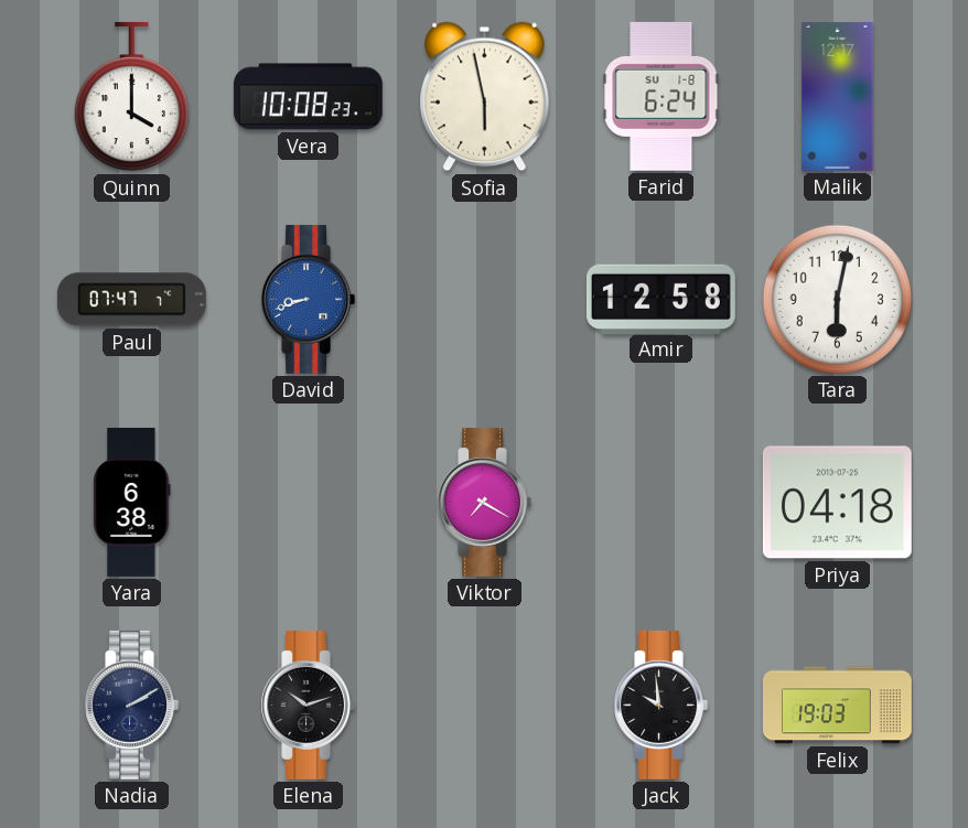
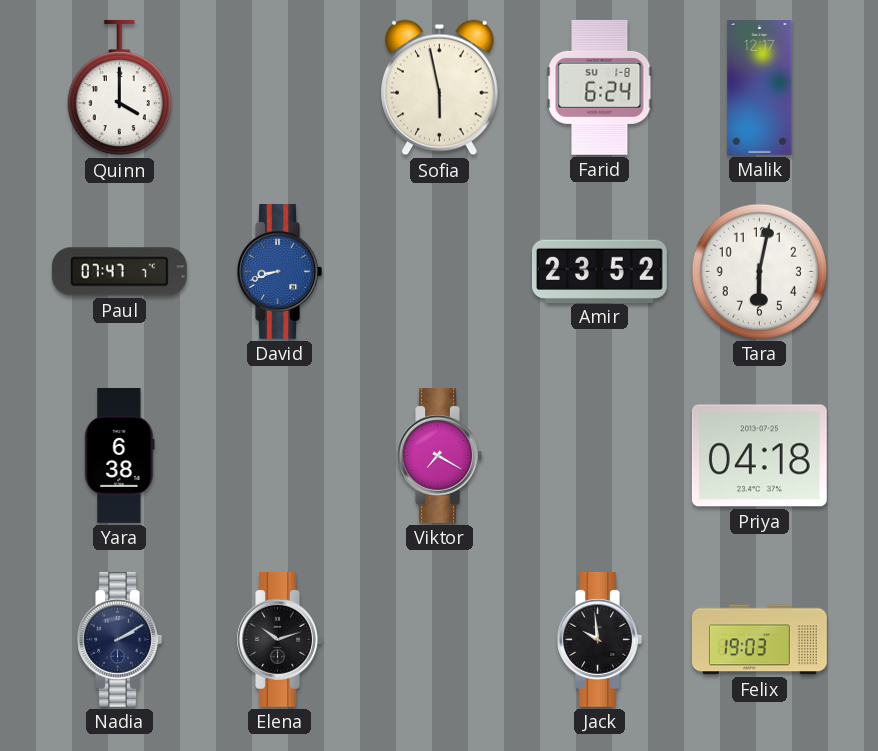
Vera: 10:08 -> none
Amir: 12:58 -> 23:52
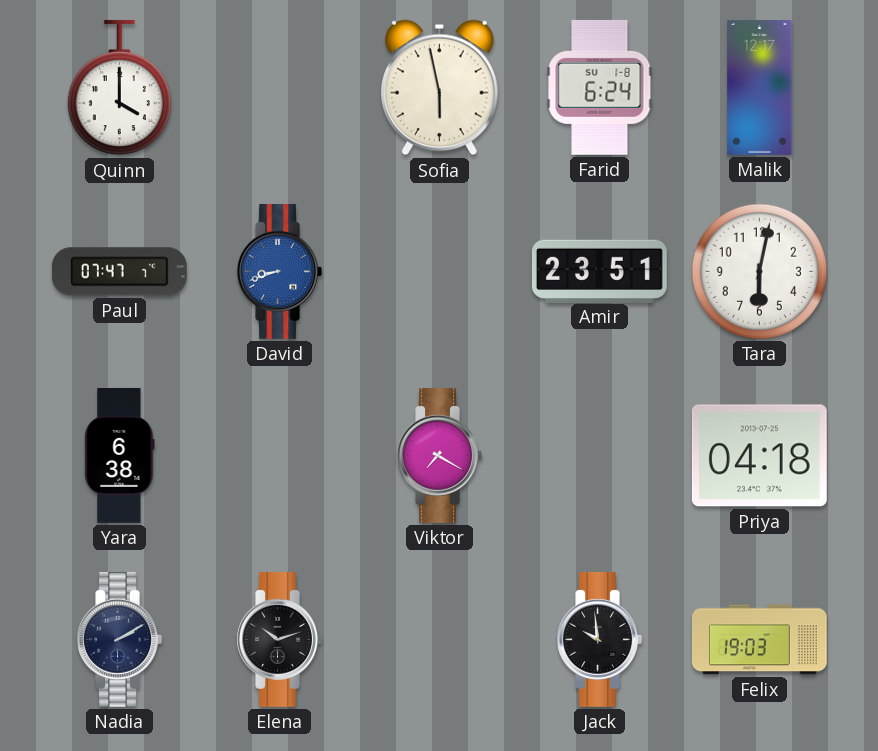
Amir: 23:52 -> 23:51
